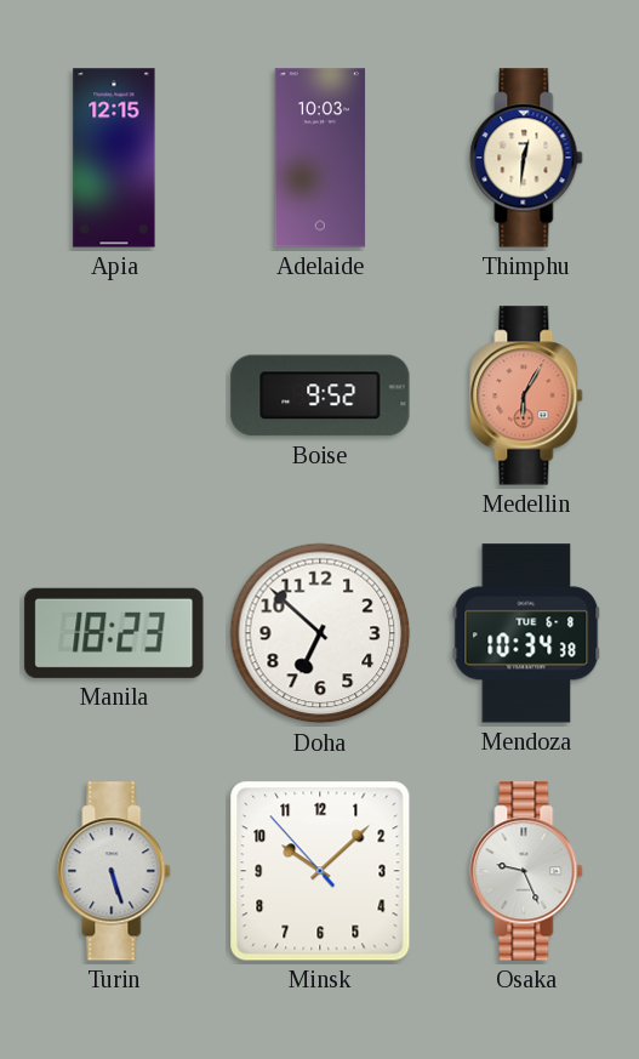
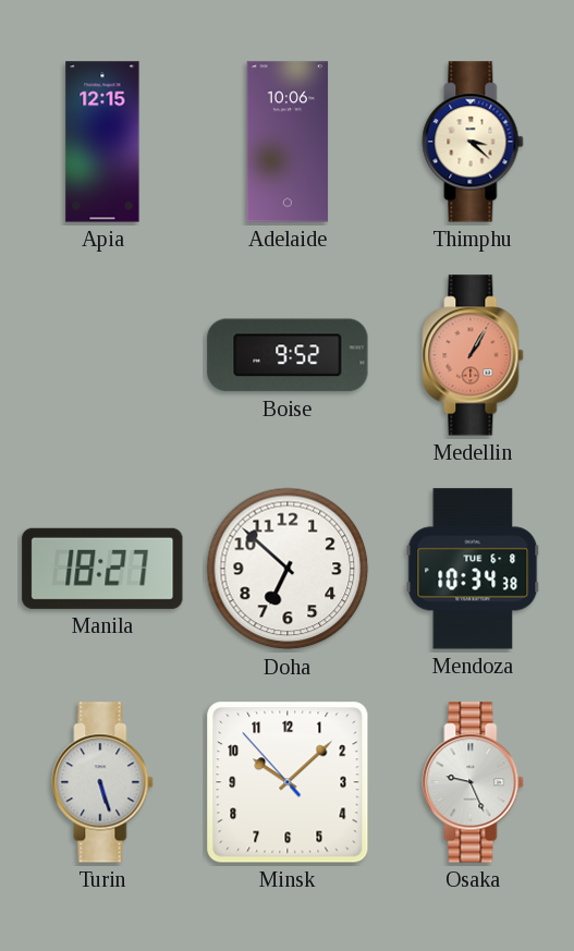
Adelaide: 10:03 -> 10:06
Thimphu: 12:31 -> 3:22
Medellin: 6:05 -> 1:05
Manila: 18:23 -> 18:27
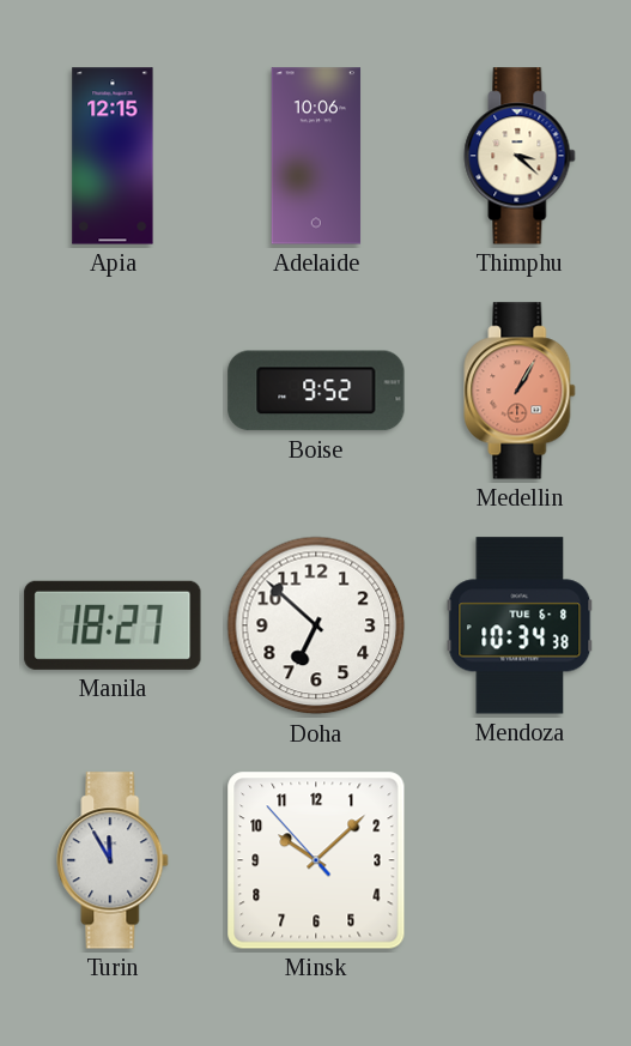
Turin: 5:27 -> 11:55
Osaka: 9:26 -> none
